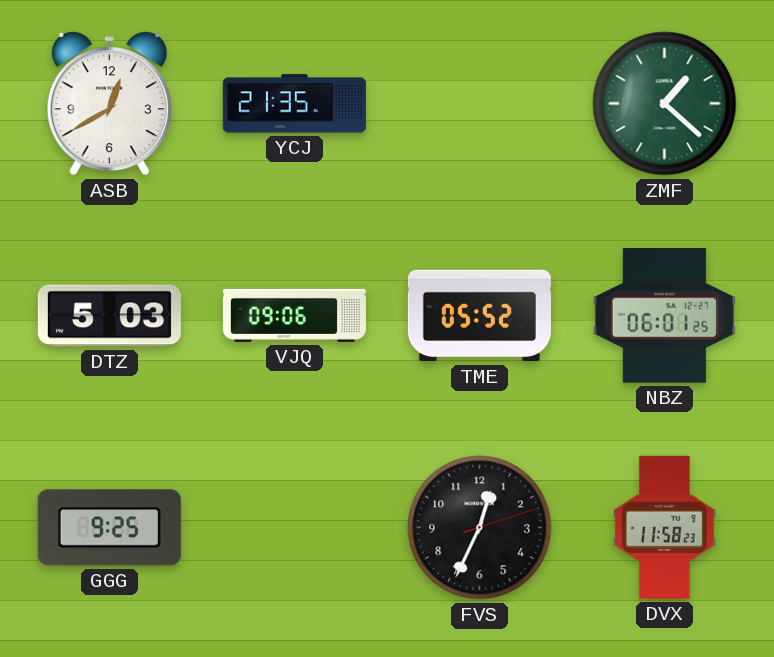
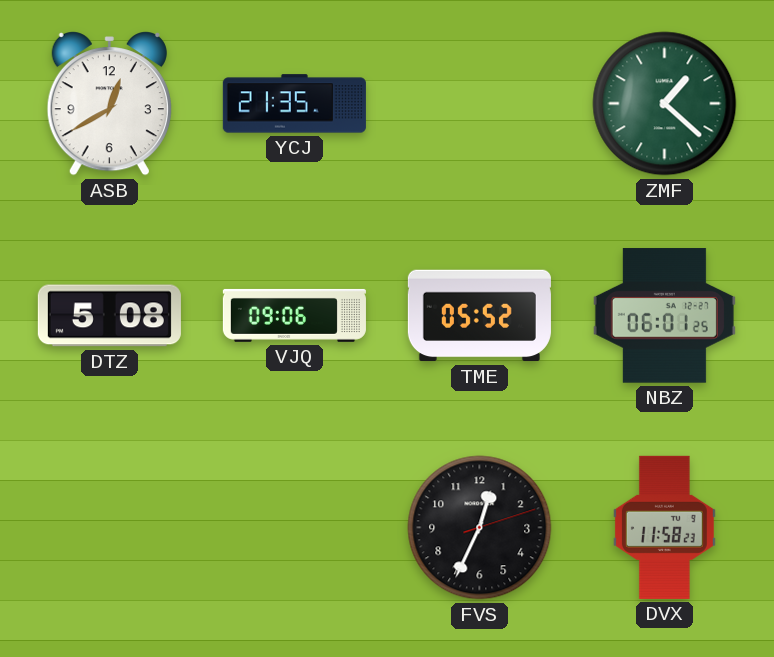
DTZ: 5:03 -> 5:08
GGG: 9:25 -> none
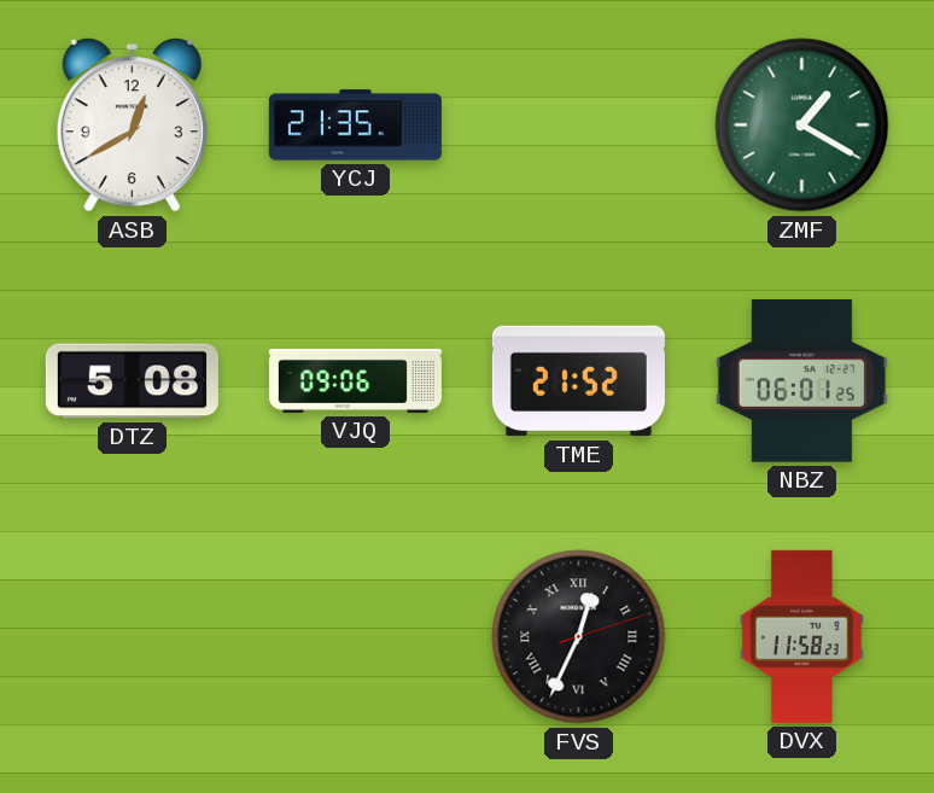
ZMF: 1:22 -> 1:20
TME: 05:52 -> 21:52
FVS numerals: Arabic -> Roman
